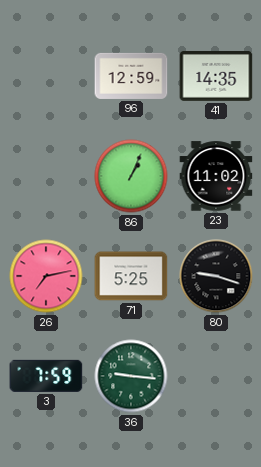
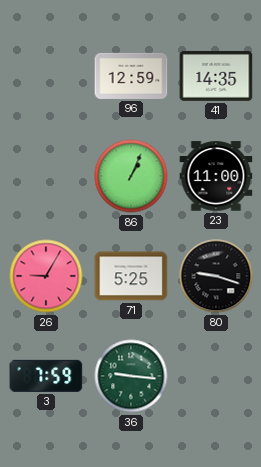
23: 11:02 -> 11:00
26: 7:13 -> 9:05
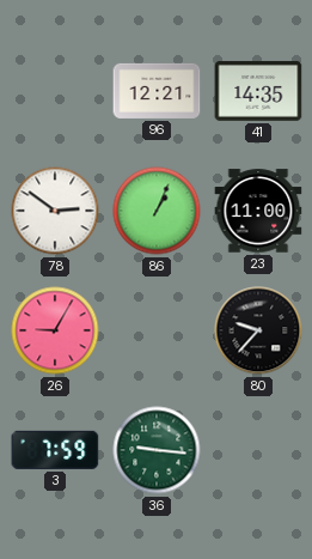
96: 12:59 -> 12:21
78: none -> 2:51
71: 5:25 -> none
80: 9:18 -> 9:37
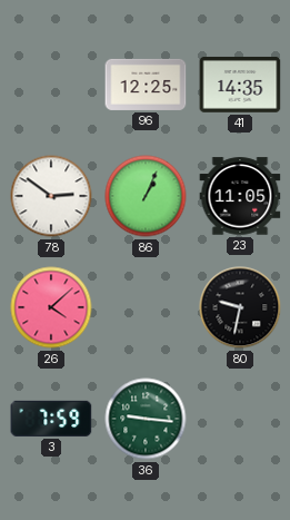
96: 12:21 -> 12:25
23: 11:00 -> 11:05
26: 9:05 -> 4:08
80: 9:37 -> 9:32
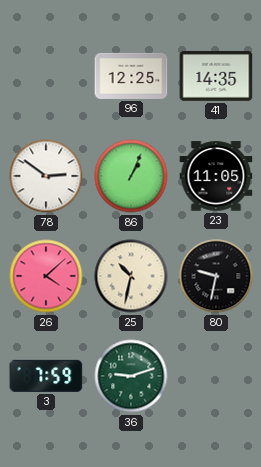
25: none -> 10:32
36: 9:16 -> 9:12
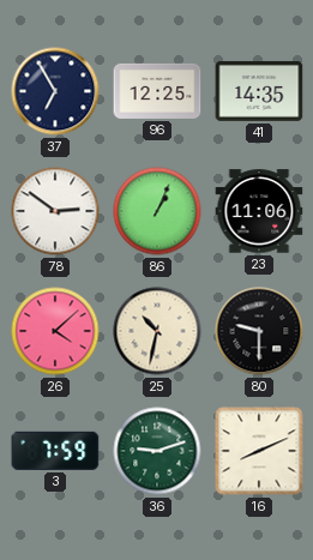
37: none -> 6:55
23: 11:05 -> 11:06
80: 9:32 -> 9:30
16: none -> 8:11
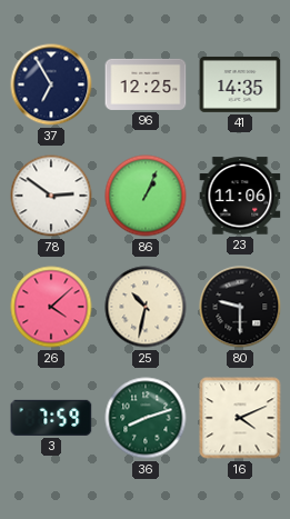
36: 9:12 -> 8:12
16: 8:11 -> 4:11
